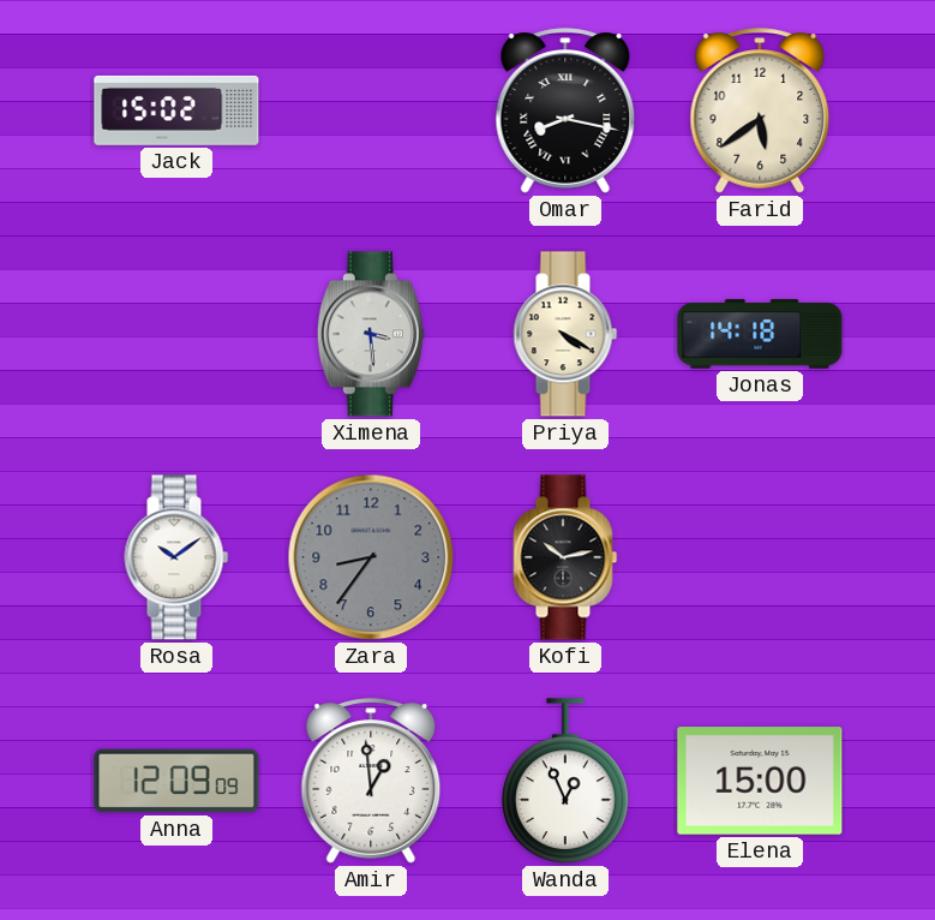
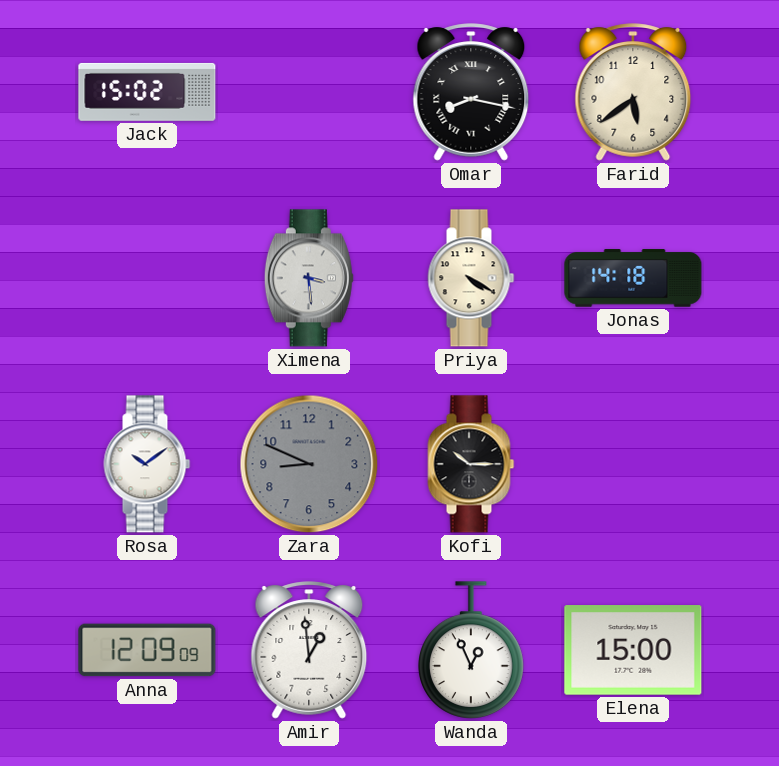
Zara: 8:36 -> 8:49
Kofi: 10:13 -> 10:15
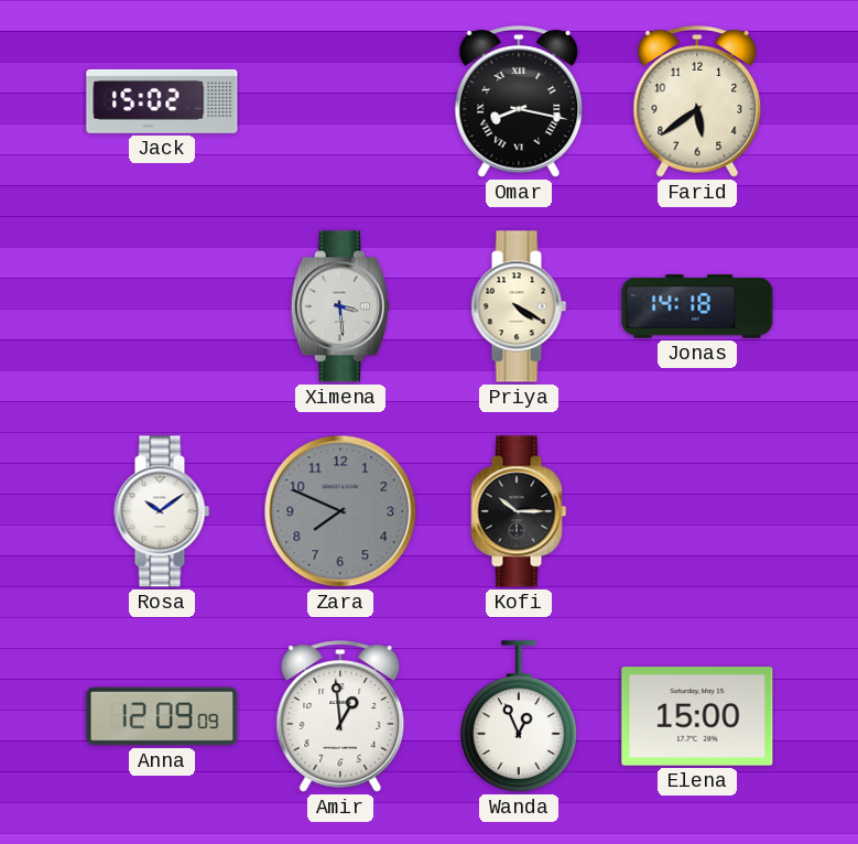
Zara: 8:49 -> 7:49
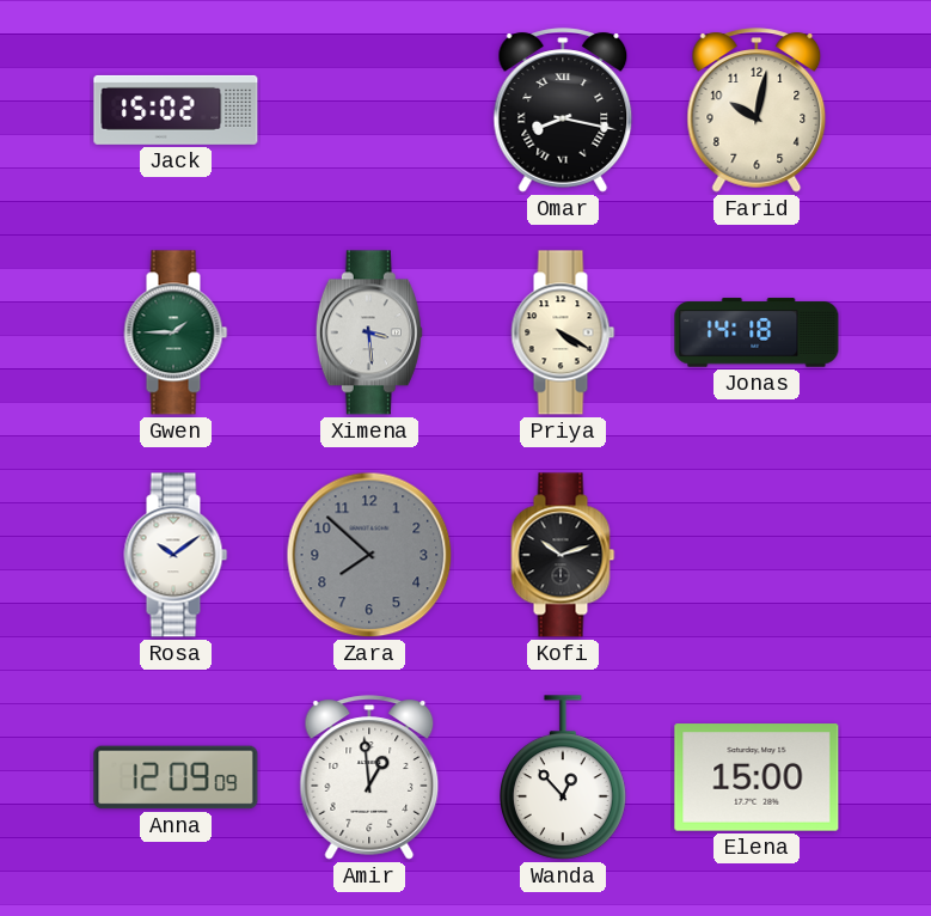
Farid: 5:39 -> 10:02
Gwen: none -> 1:45
Zara: 7:49 -> 7:52
Kofi: 10:15 -> 10:12
Wanda: 12:56 -> 12:53
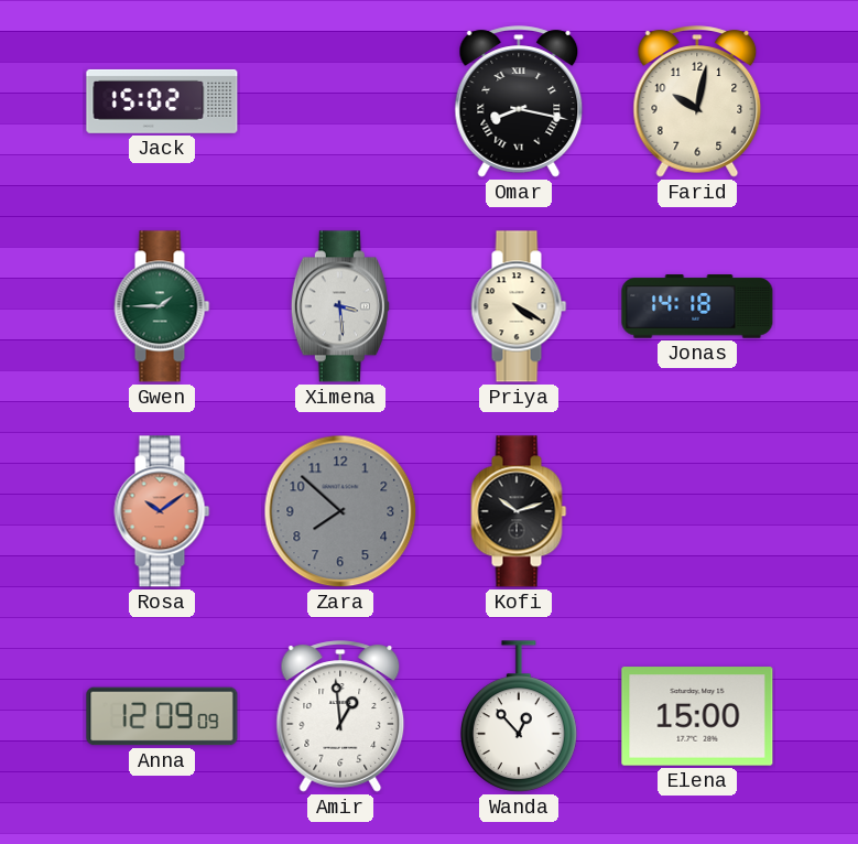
Rosa dial: white -> salmon
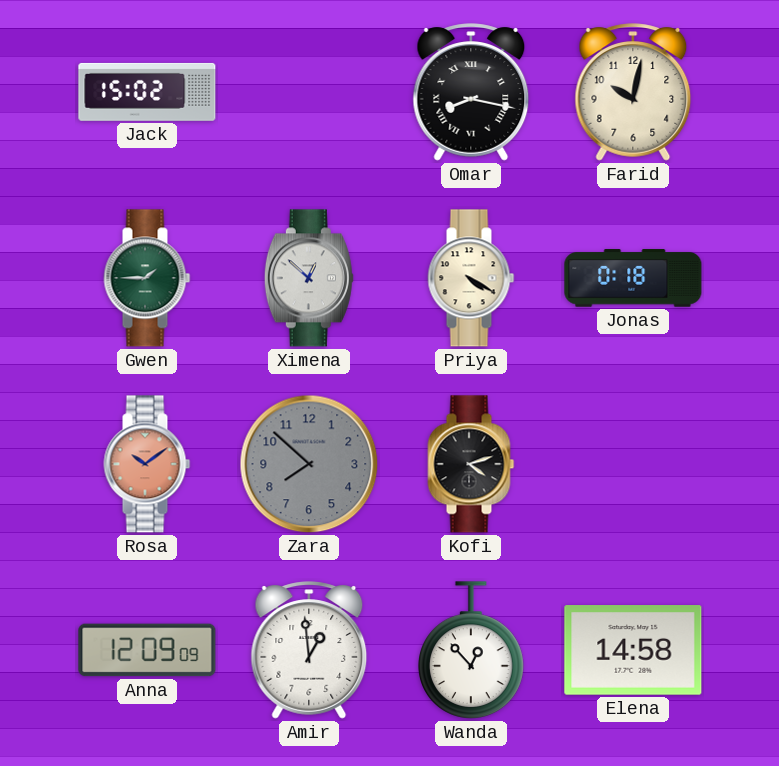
Ximena: 3:29 -> 12:52
Jonas: 14:18 -> 0:18
Kofi: 10:12 -> 4:12
Elena: 15:00 -> 14:58
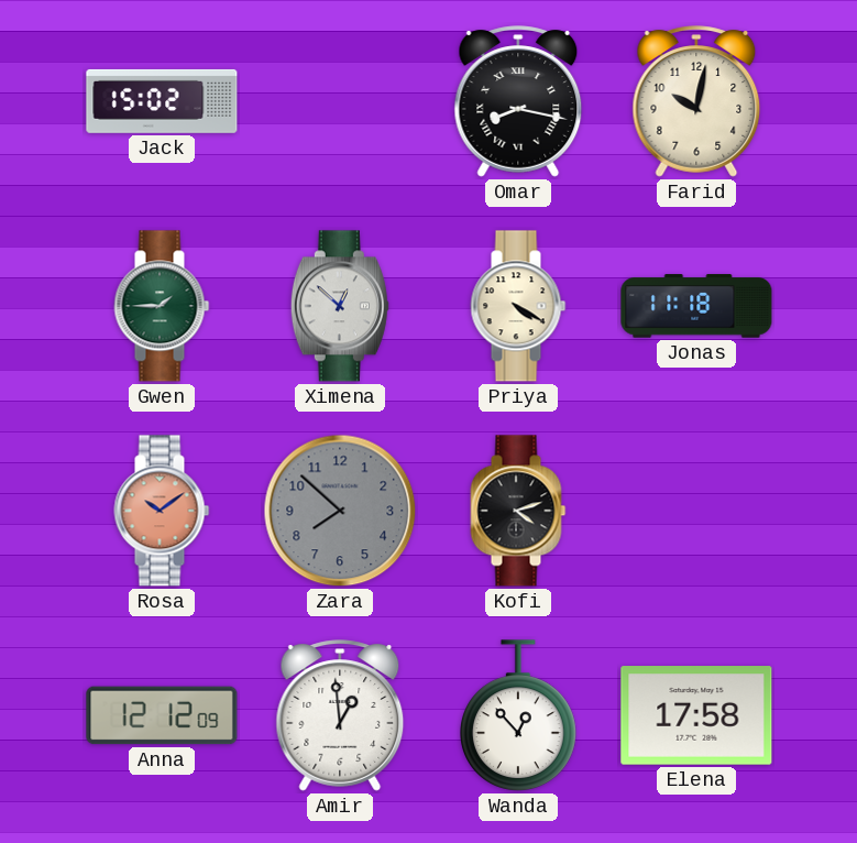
Jonas: 0:18 -> 11:18
Anna: 12:09 -> 12:12
Elena: 14:58 -> 17:58
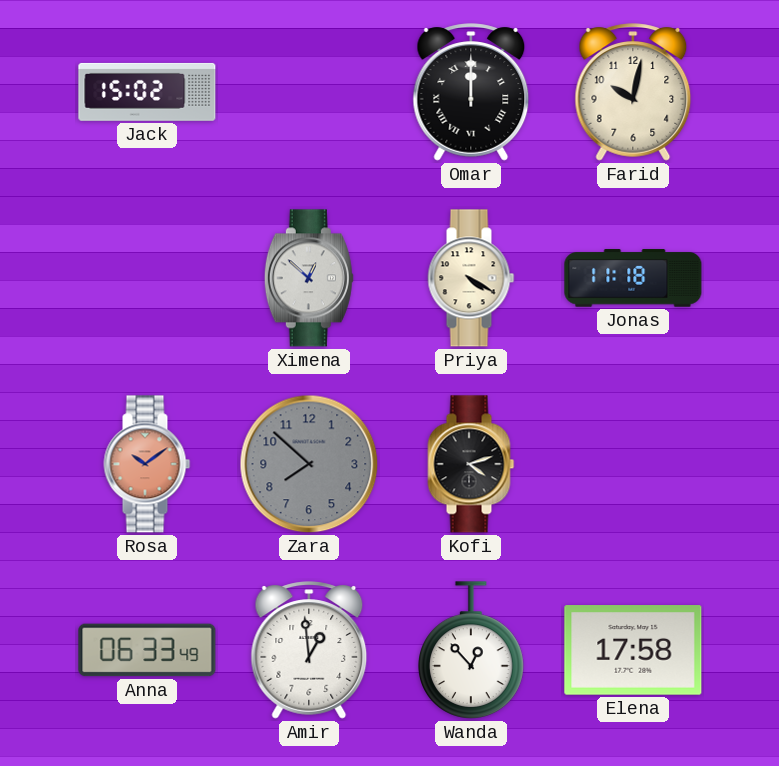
Omar: 8:17 -> 12:00
Gwen: 1:45 -> none
Anna: 12:12 -> 06:33
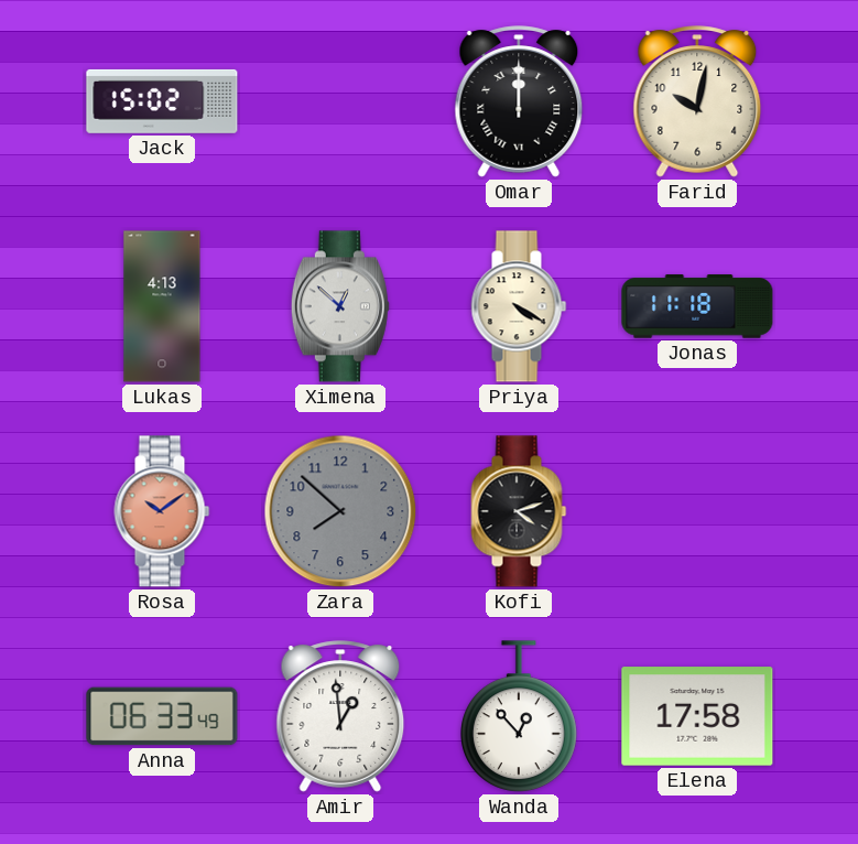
Lukas: none -> 4:13
